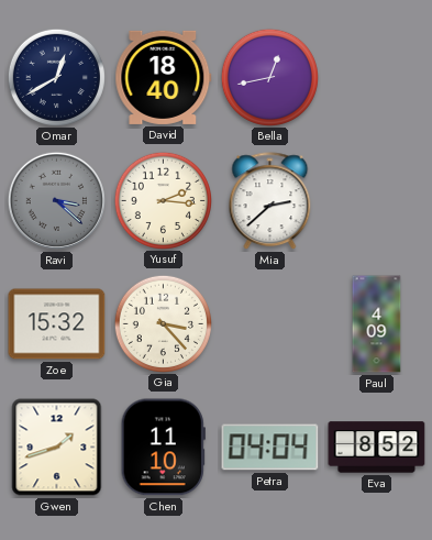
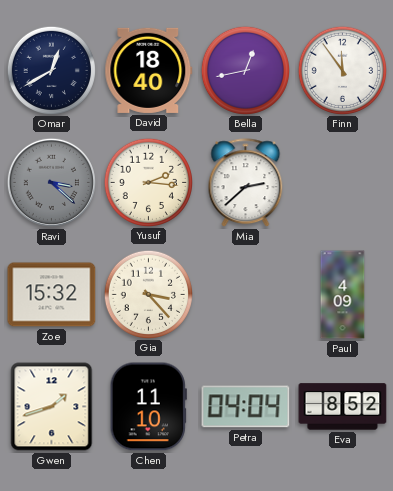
Finn: none -> 11:54
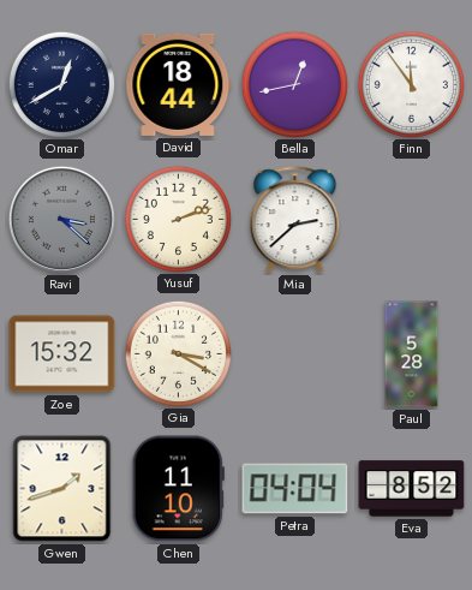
David: 18:40 -> 18:44
Yusuf: 2:16 -> 2:12
Gia: 3:23 -> 3:20
Paul: 4:09 -> 5:28
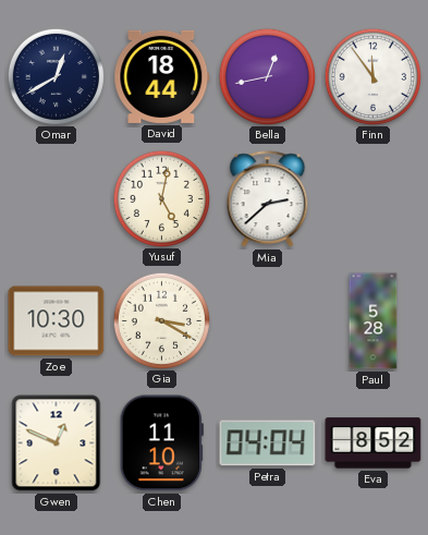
Ravi: 3:22 -> none
Yusuf: 2:12 -> 5:02
Zoe: 15:32 -> 10:30
Gwen: 1:42 -> 12:49
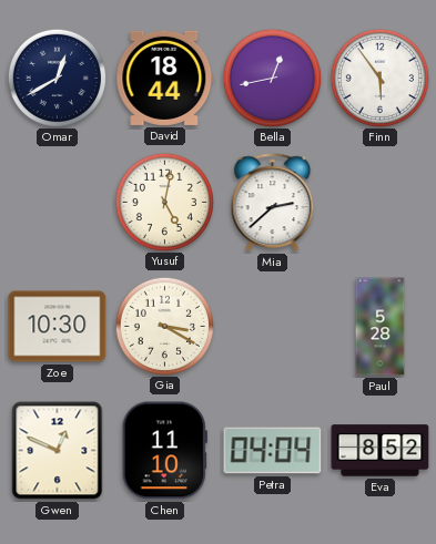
Finn: 11:54 -> 5:54
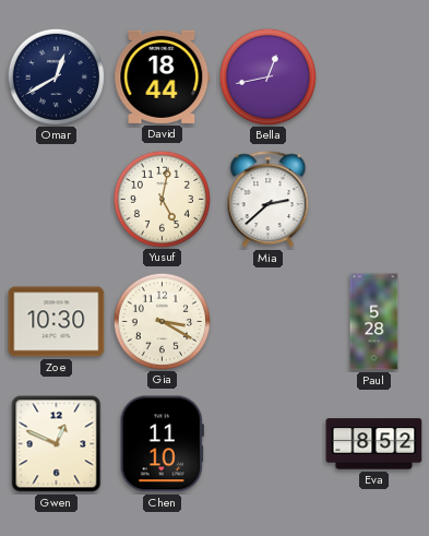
Finn: 5:54 -> none
Petra: 04:04 -> none
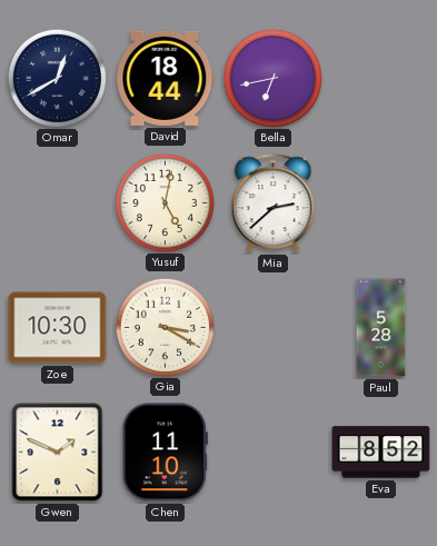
Bella: 12:43 -> 6:43
Gwen: 12:49 -> 1:49
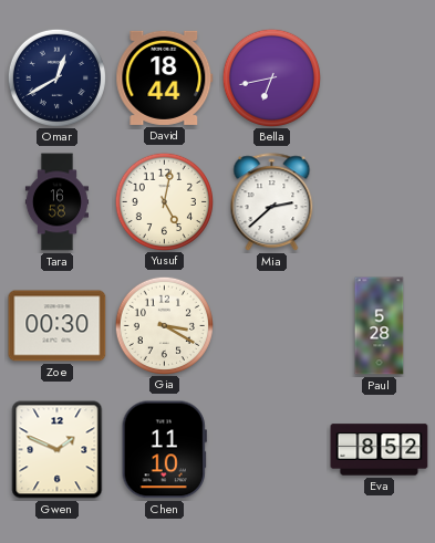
Tara: none -> 16:58
Zoe: 10:30 -> 00:30
